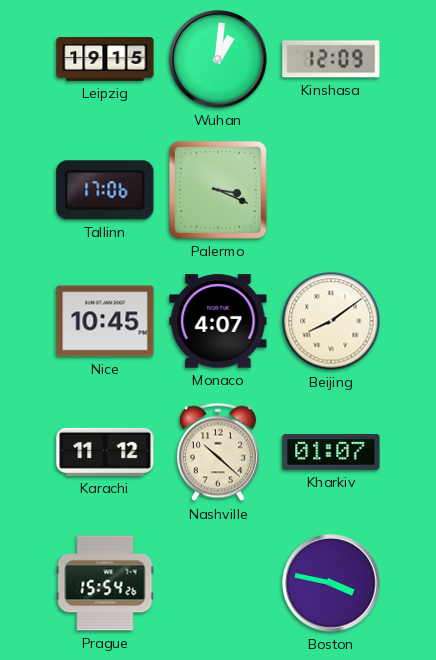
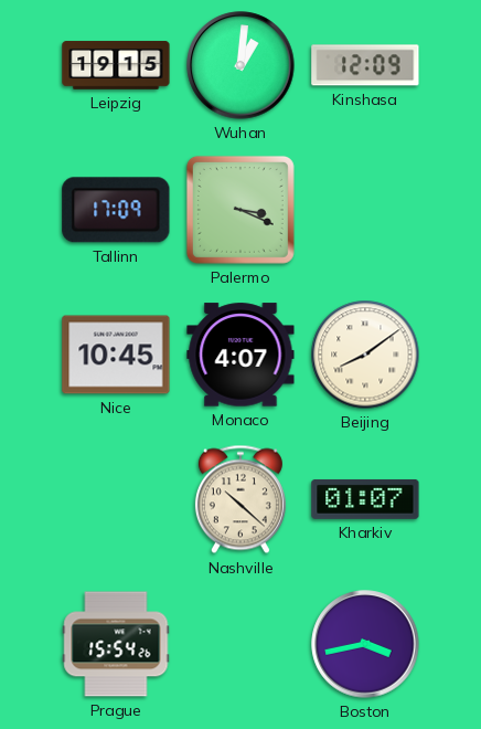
Tallinn: 17:06 -> 17:09
Karachi: 11:12 -> none
Boston: 3:47 -> 3:43
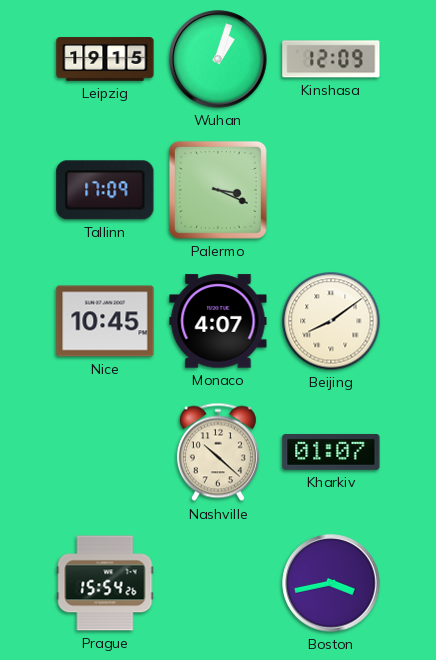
Wuhan: 1:01 -> 1:03
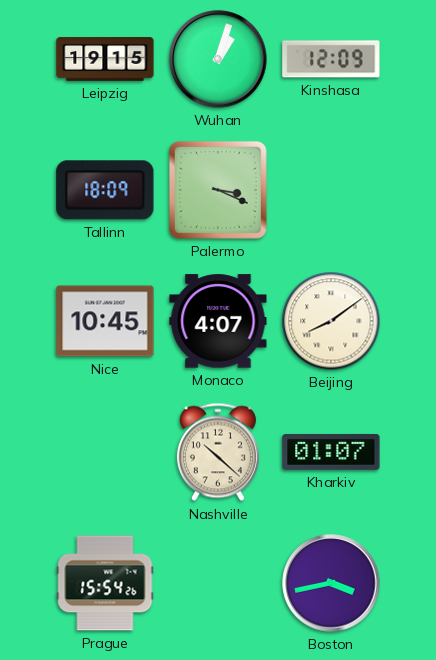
Tallinn: 17:09 -> 18:09
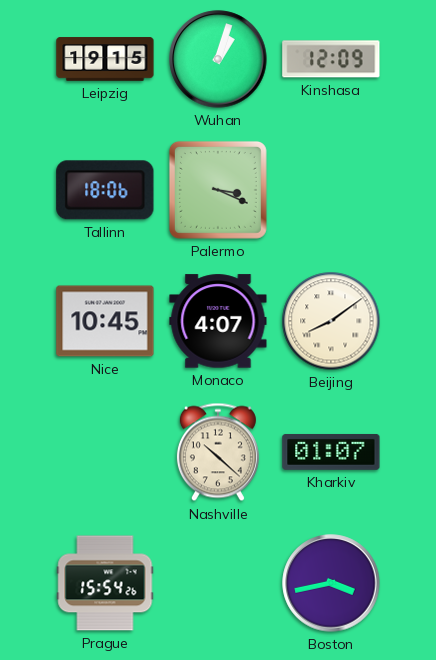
Tallinn: 18:09 -> 18:06
